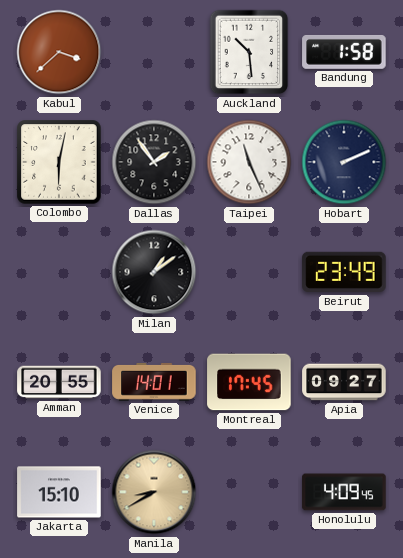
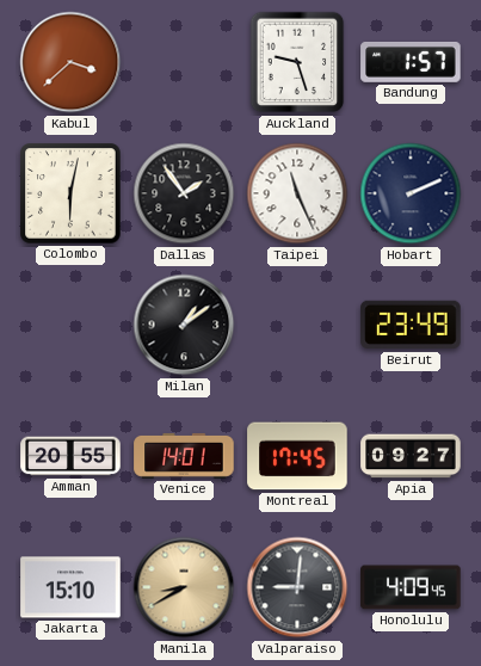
Auckland: 10:29 -> 9:27
Bandung: 1:58 -> 1:57
Valparaiso: none -> 9:01
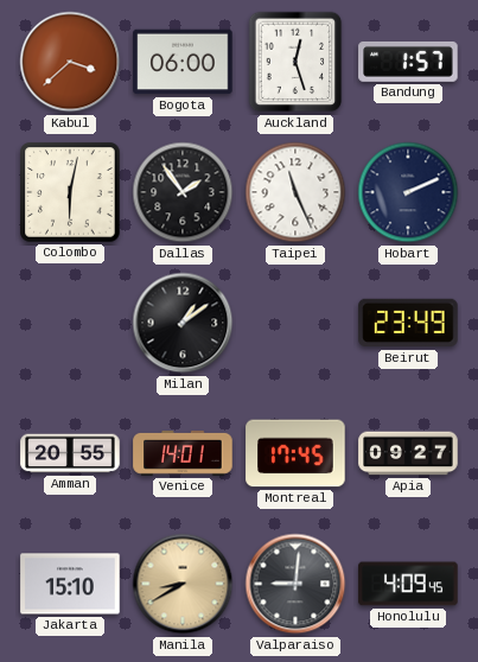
Bogota: none -> 06:00
Auckland: 9:27 -> 12:27
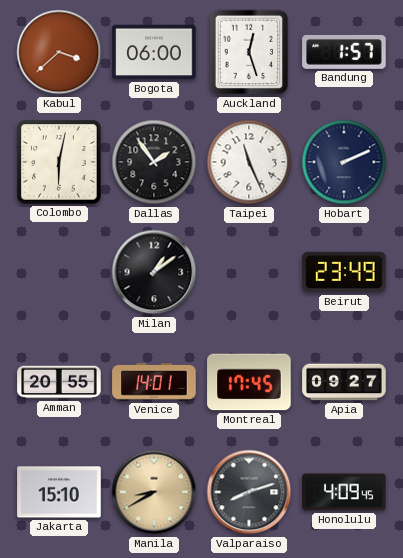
Valparaiso: 9:01 -> 8:12
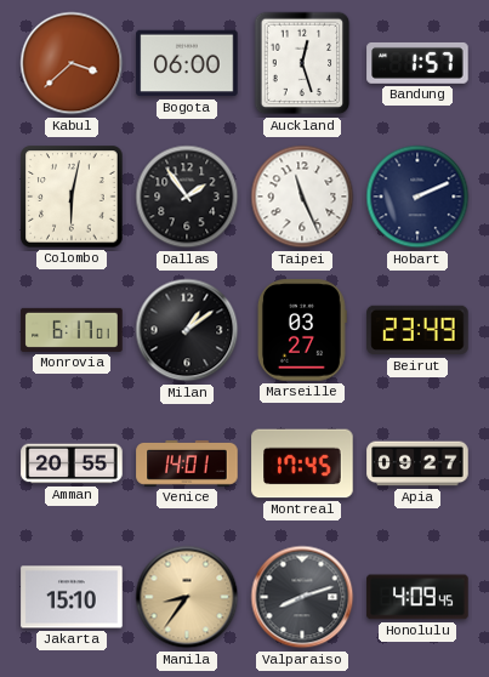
Monrovia: none -> 6:17
Marseille: none -> 03:27
Manila: 8:40 -> 8:36
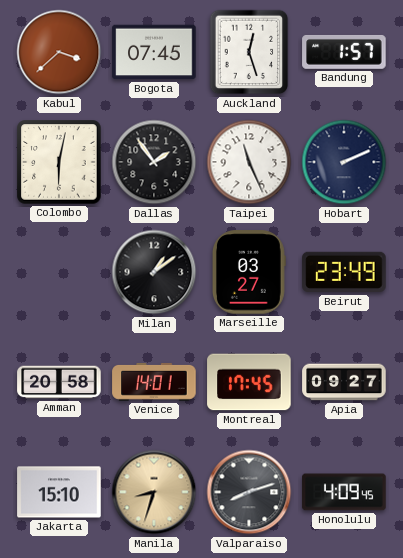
Bogota: 06:00 -> 07:45
Monrovia: 6:17 -> none
Amman: 20:55 -> 20:58
Manila: 8:36 -> 8:33
